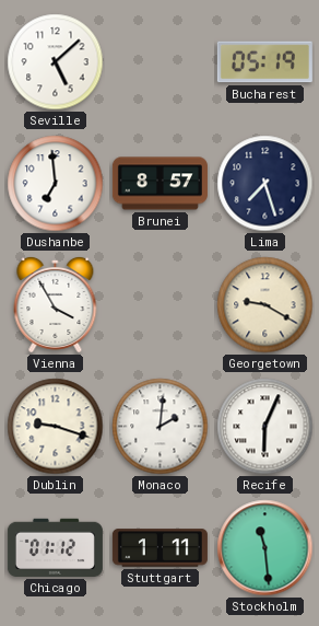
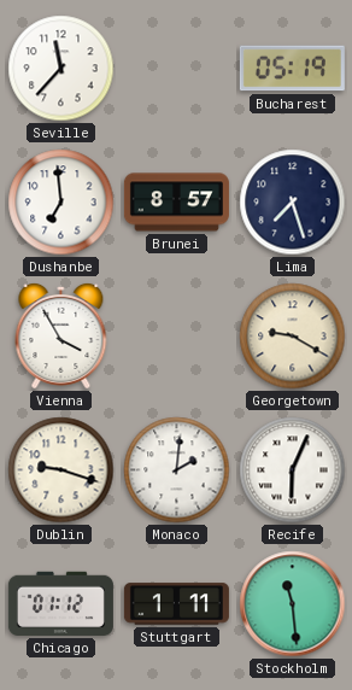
Seville: 5:08 -> 11:37
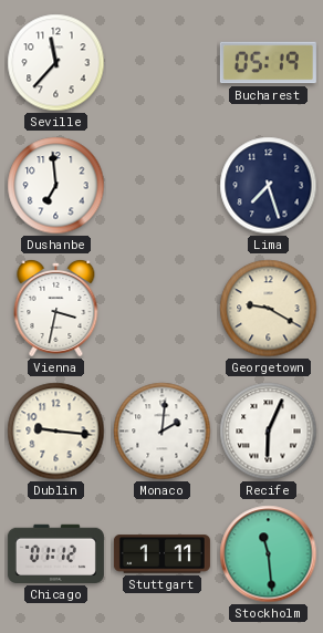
Brunei: 8:57 -> none
Vienna: 3:55 -> 3:32
Dublin: 9:18 -> 9:16
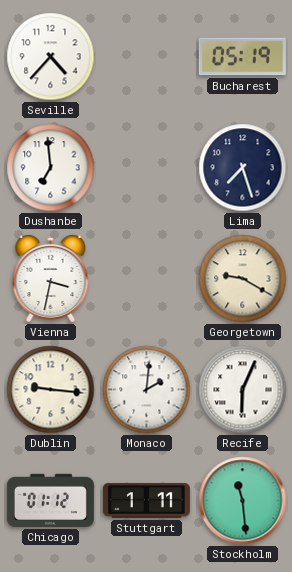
Seville: 11:37 -> 4:37
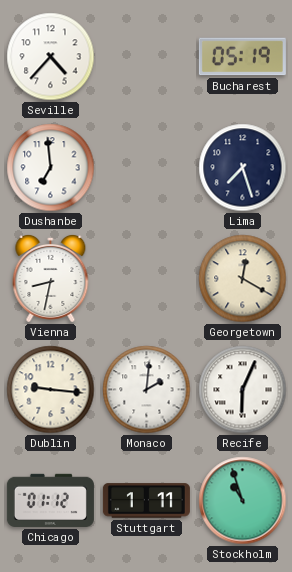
Vienna: 3:32 -> 8:32
Georgetown: 9:20 -> 12:20
Stockholm: 11:29 -> 10:57
